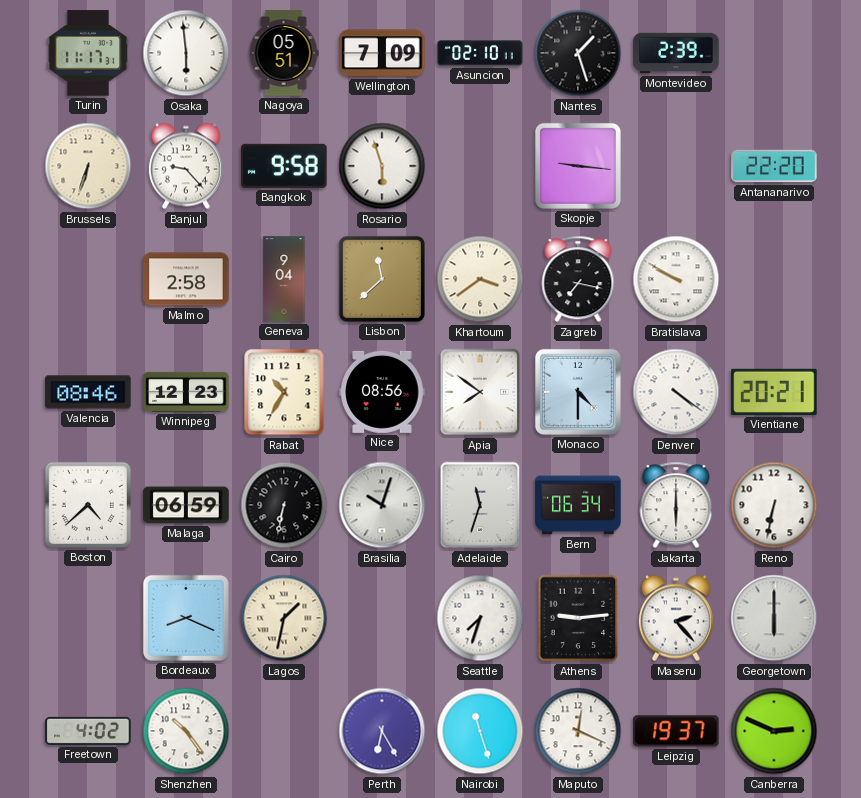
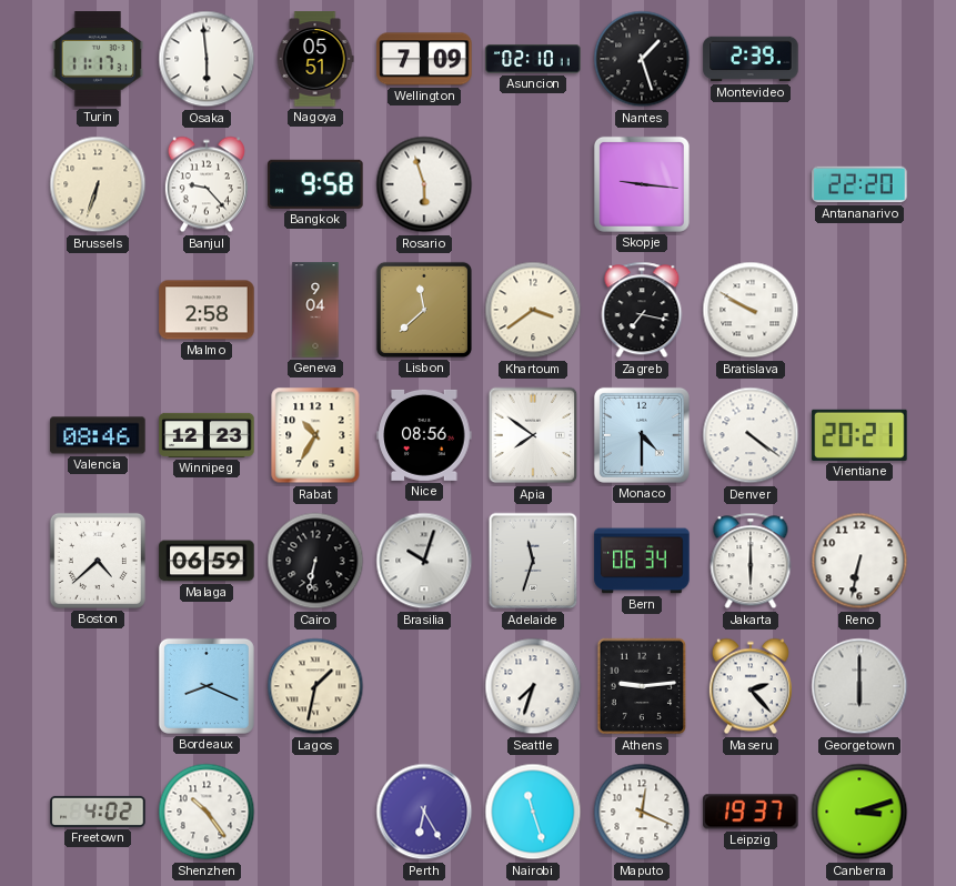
Canberra: 2:49 -> 3:12
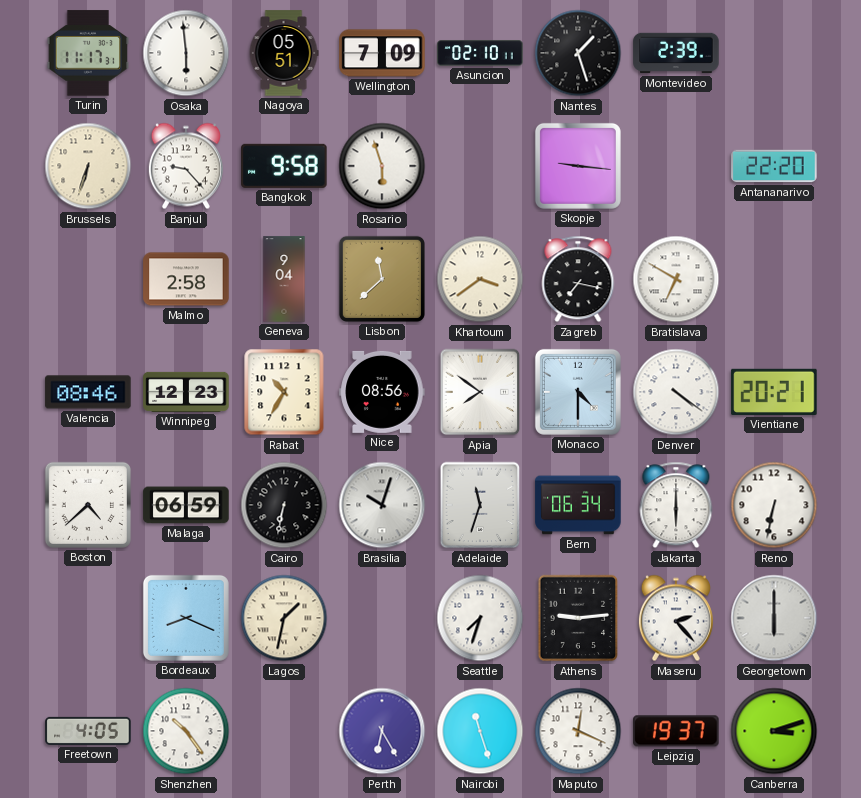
Bratislava: 9:50 -> 6:50
Freetown: 4:02 -> 4:05
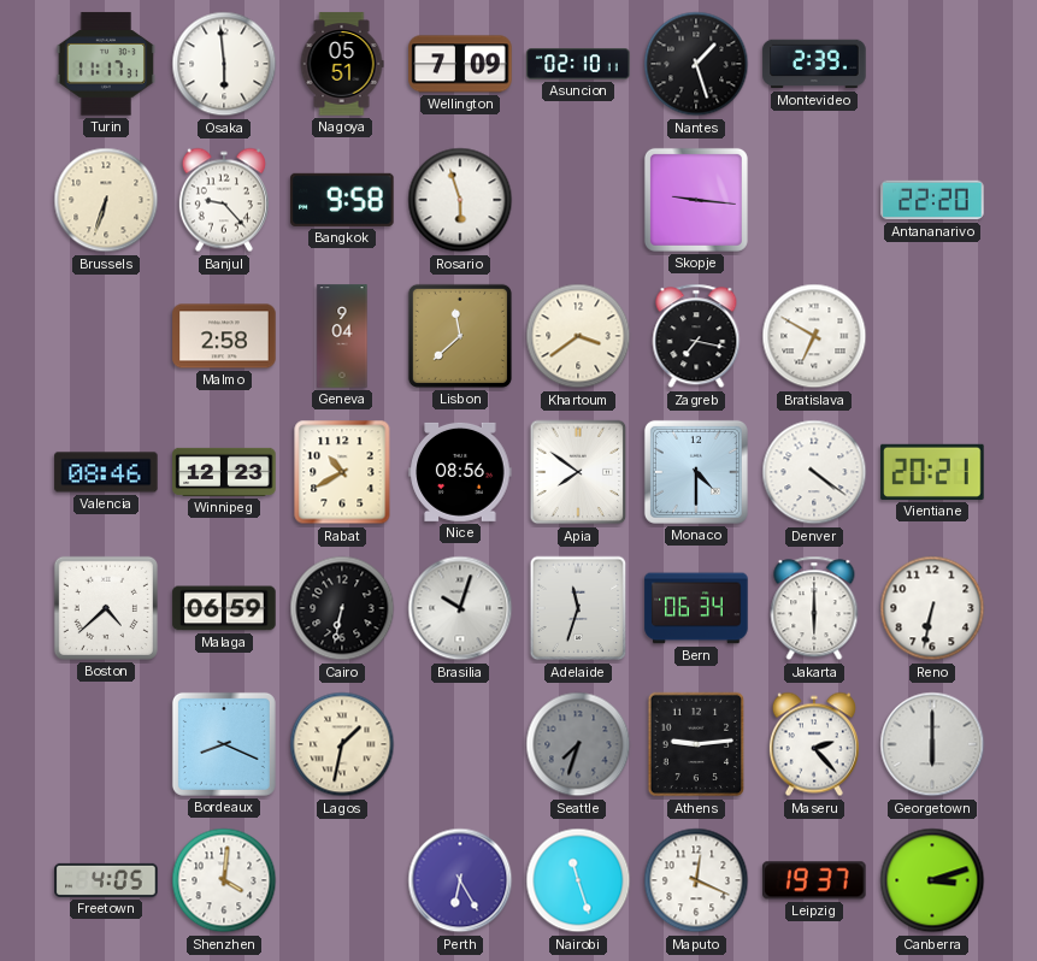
Rabat: 10:35 -> 10:40
Seattle dial: white -> grey
Shenzhen: 10:24 -> 4:01
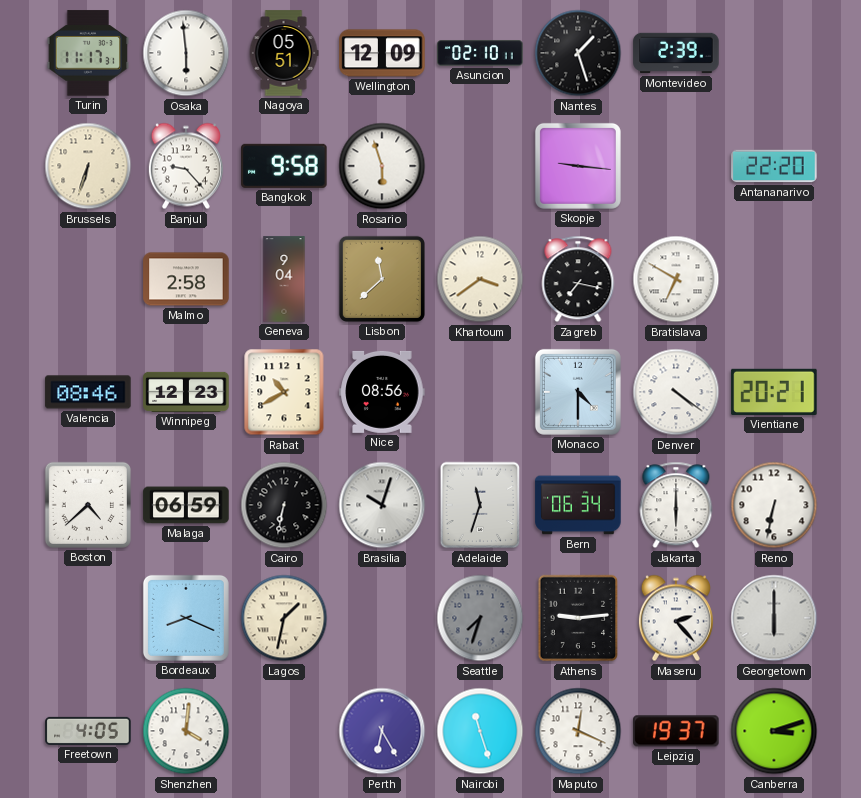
Wellington: 7:09 -> 12:09
Apia: 7:51 -> none
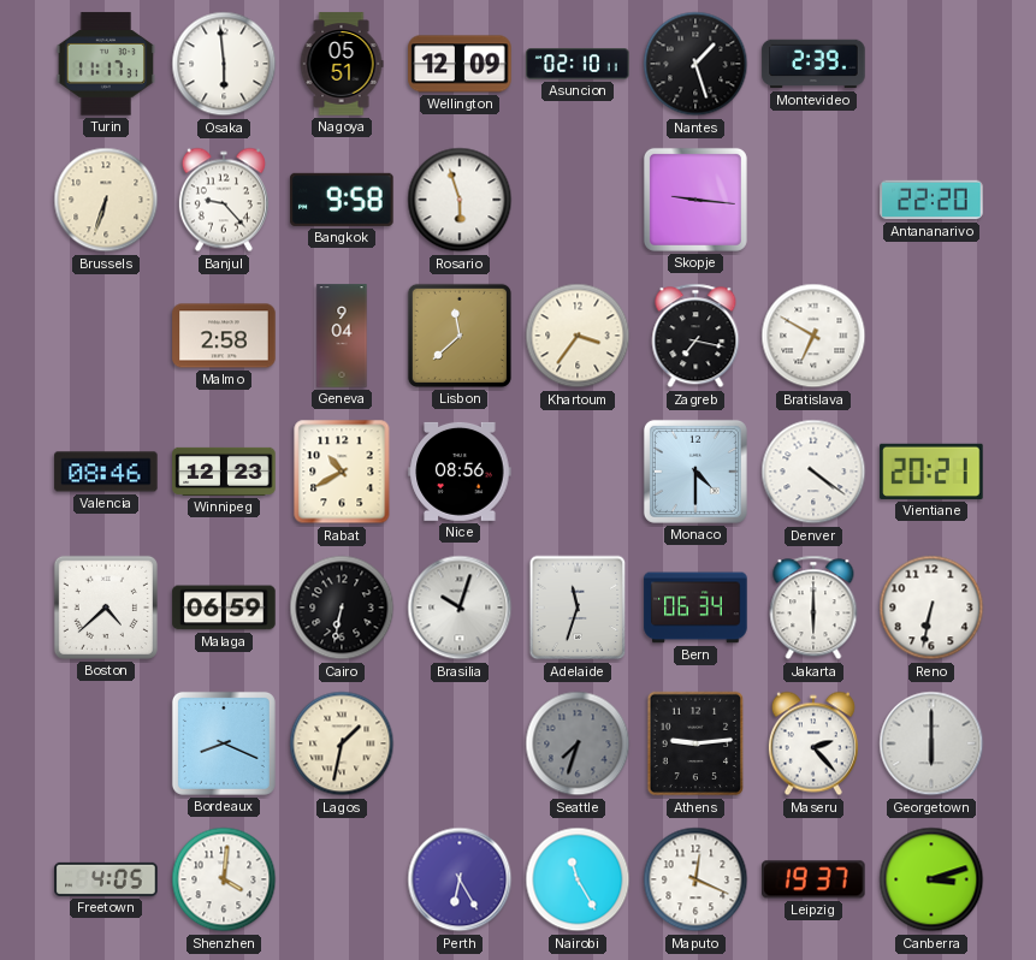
Khartoum: 3:39 -> 3:36
Nairobi: 11:27 -> 11:25
